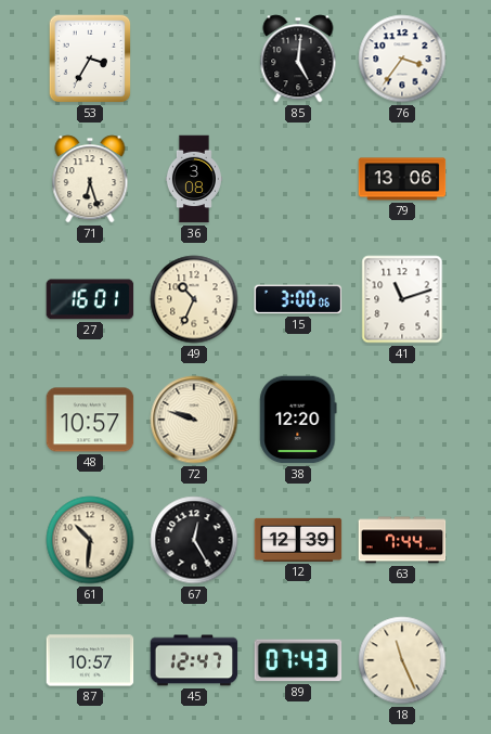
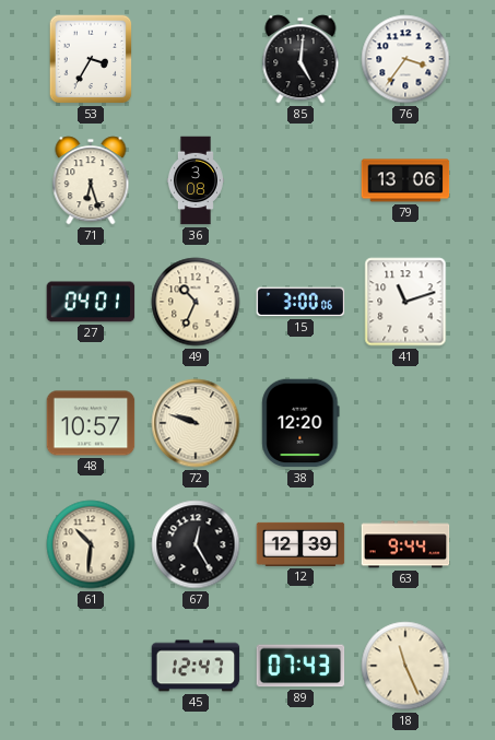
27: 16:01 -> 04:01
63: 7:44 -> 9:44
87: 10:57 -> none
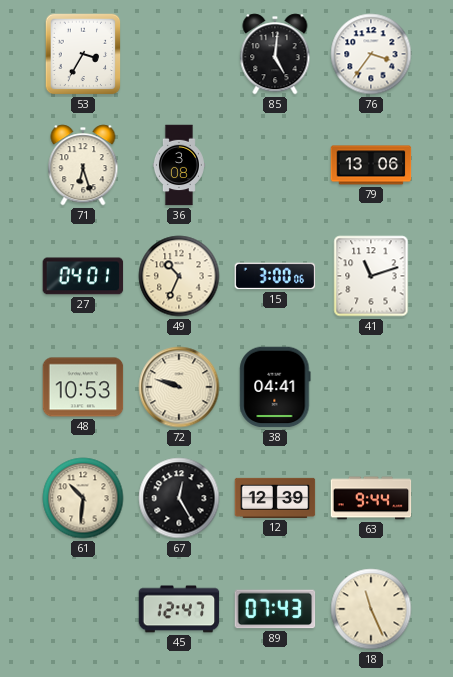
48: 10:57 -> 10:53
38: 12:20 -> 04:41
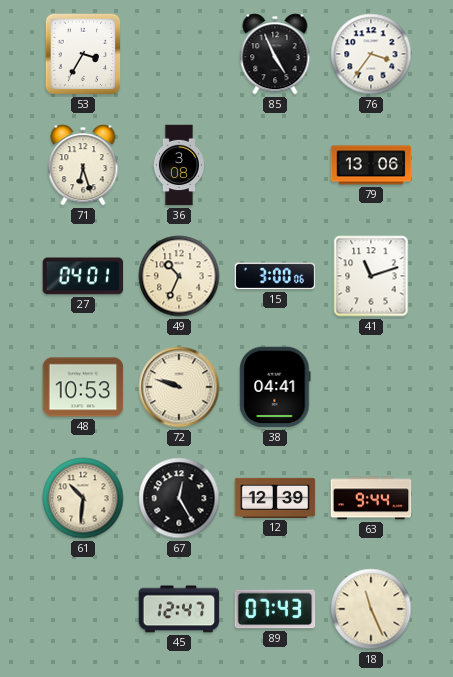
85: 5:01 -> 4:56
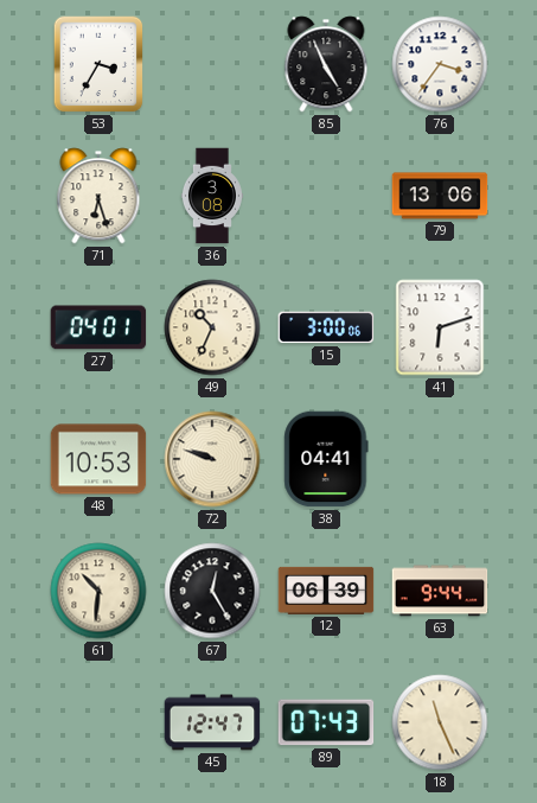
41: 11:12 -> 6:12
12: 12:39 -> 06:39
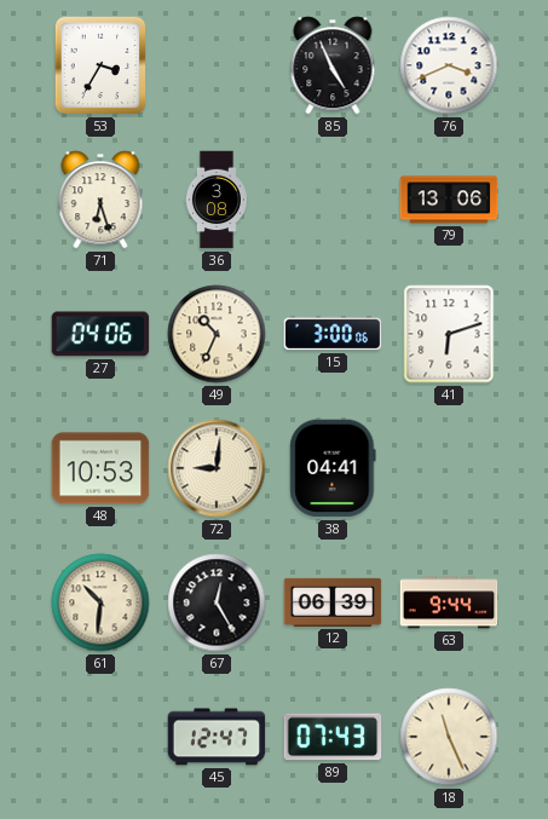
76: 3:36 -> 3:41
27: 04:01 -> 04:06
72: 9:48 -> 9:01
